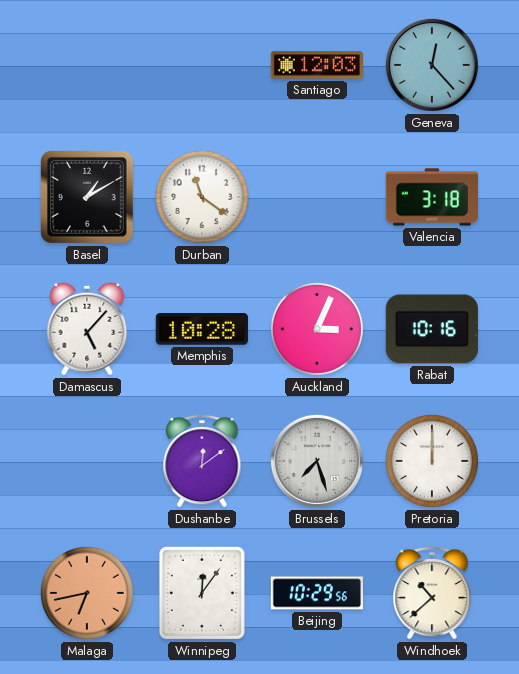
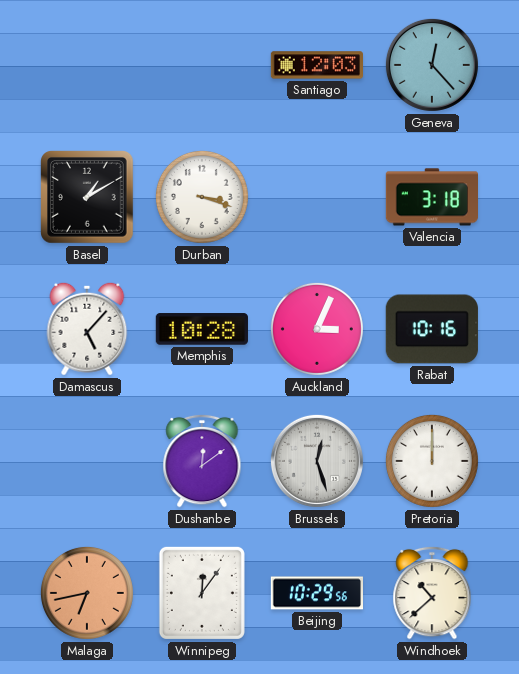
Durban: 11:21 -> 3:18
Brussels: 7:27 -> 12:27
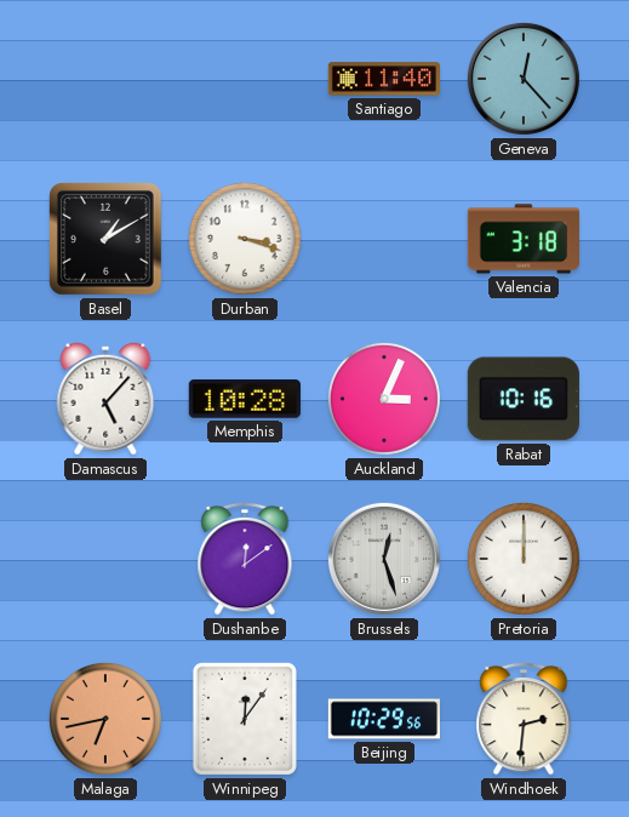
Santiago: 12:03 -> 11:40
Windhoek: 10:38 -> 2:31
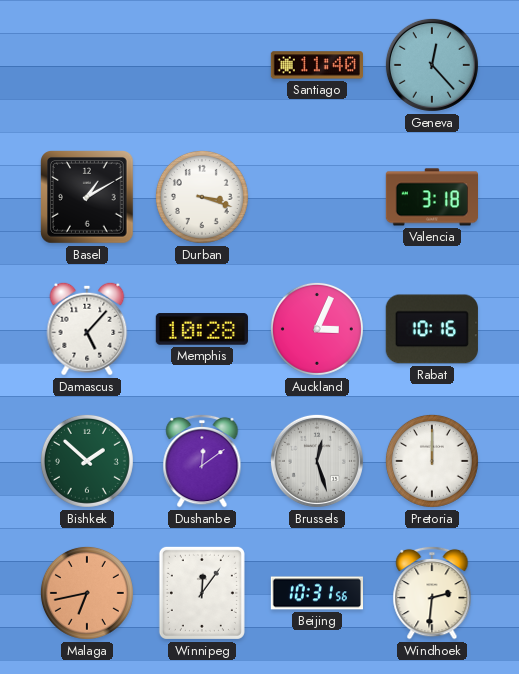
Bishkek: none -> 1:52
Beijing: 10:29 -> 10:31
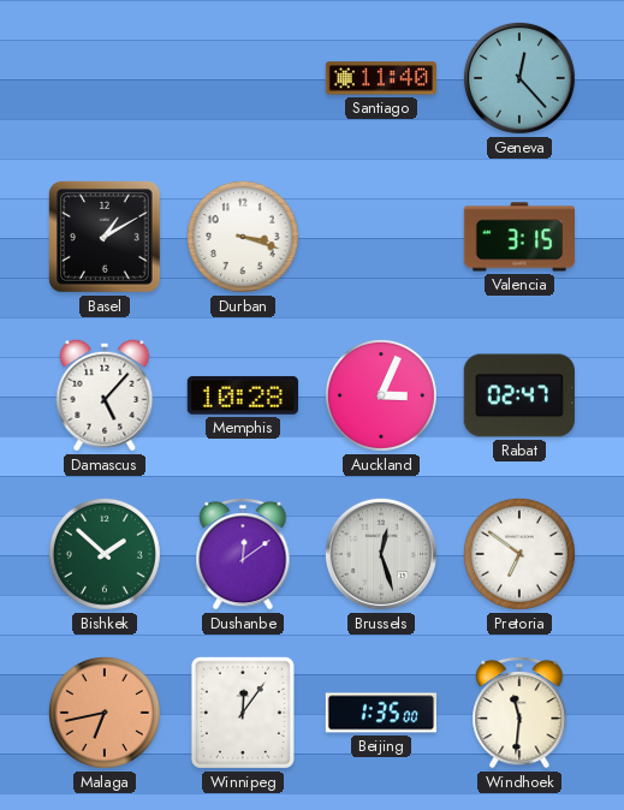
Valencia: 3:18 -> 3:15
Rabat: 10:16 -> 02:47
Pretoria: 12:00 -> 6:51
Beijing: 10:31 -> 1:35
Windhoek: 2:31 -> 11:31
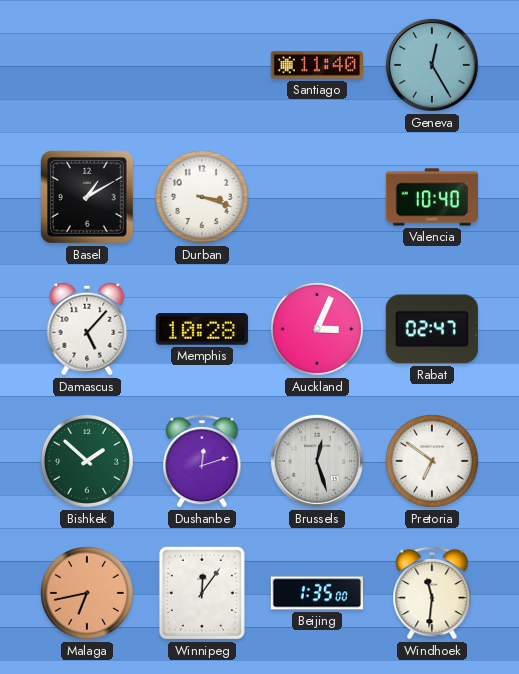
Geneva: 12:23 -> 12:25
Valencia: 3:15 -> 10:40
Dushanbe: 12:09 -> 12:12
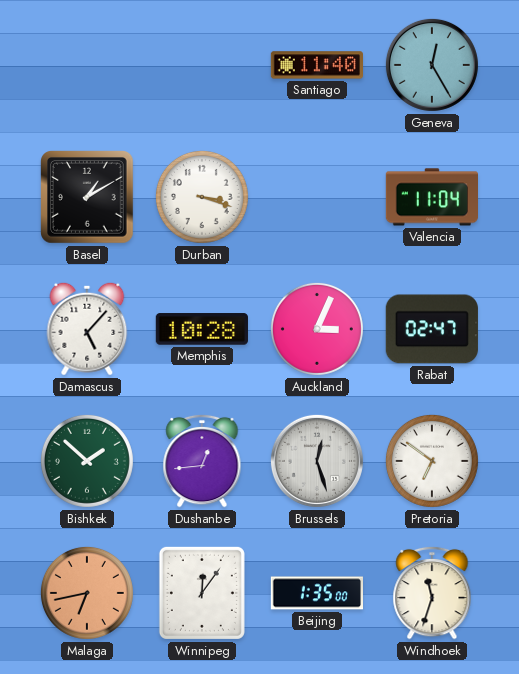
Valencia: 10:40 -> 11:04
Dushanbe: 12:12 -> 12:44
Windhoek: 11:31 -> 11:33
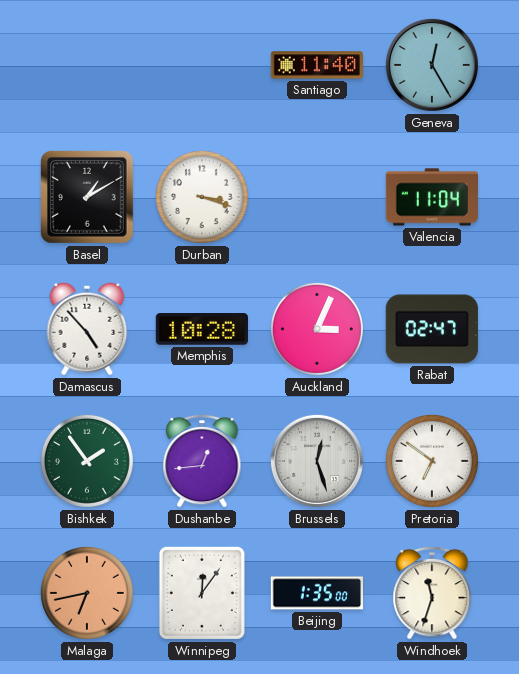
Damascus: 5:07 -> 4:53
Bishkek: 1:52 -> 1:54
